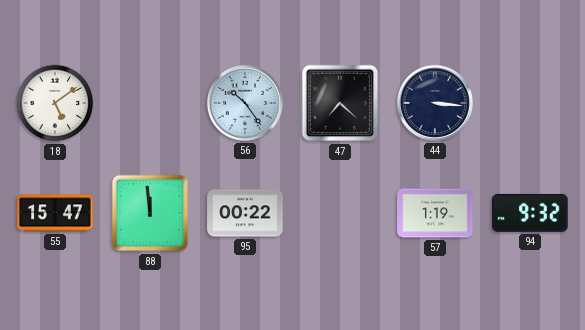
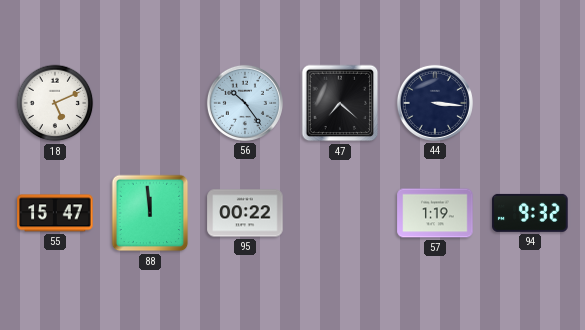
18: 5:09 -> 5:11
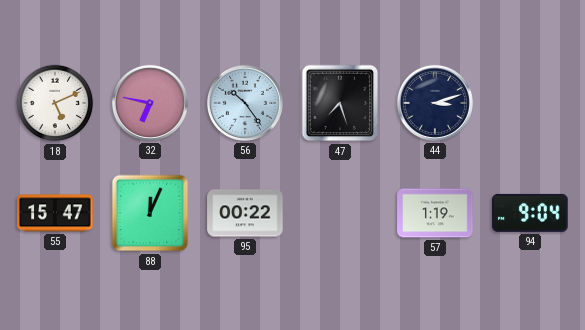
32: none -> 6:47
47: 7:22 -> 7:27
44: 3:16 -> 3:12
88: 11:59 -> 12:04
94: 9:32 -> 9:04
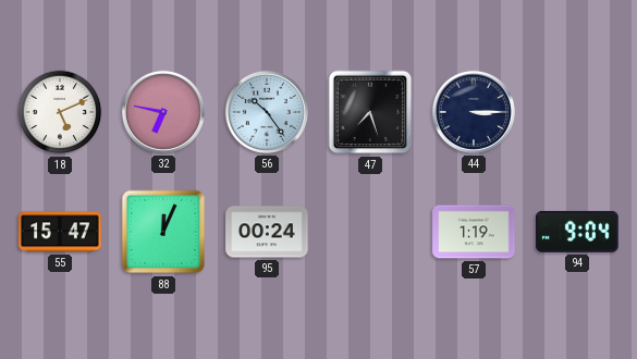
44: 3:12 -> 3:15
95: 00:22 -> 00:24
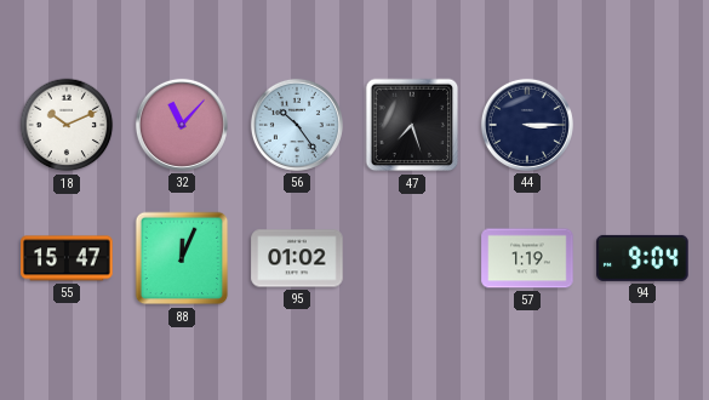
18: 5:11 -> 10:11
32: 6:47 -> 11:07
95: 00:24 -> 01:02
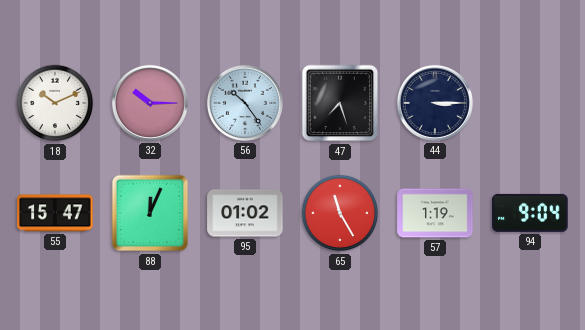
32: 11:07 -> 10:15
65: none -> 11:25
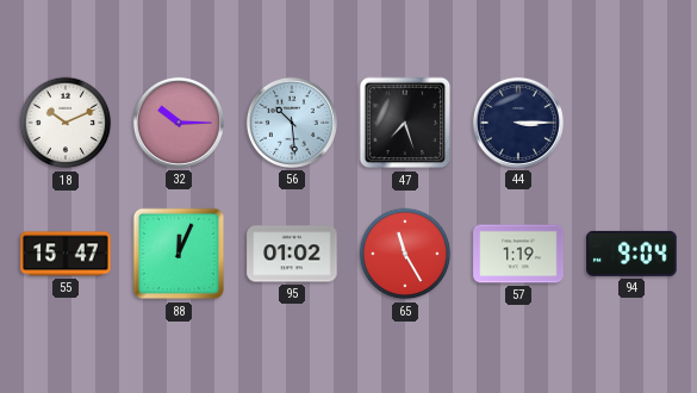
56: 10:24 -> 10:29
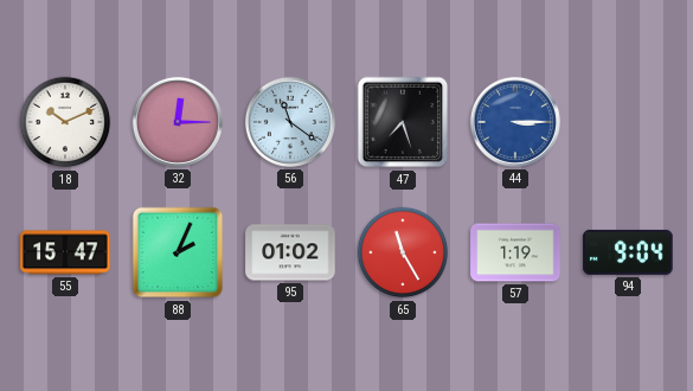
32: 10:15 -> 12:15
56: 10:29 -> 11:21
44 dial: navy -> blue
88: 12:04 -> 2:04
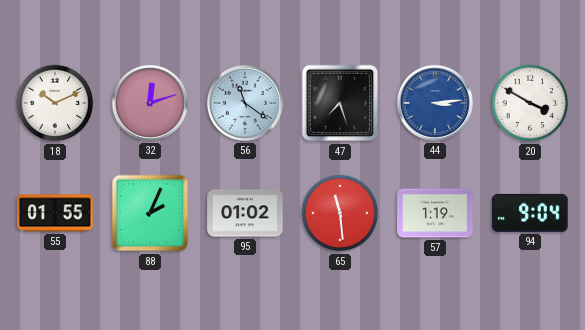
32: 12:15 -> 12:12
44: 3:15 -> 3:14
20: none -> 3:50
55: 15:47 -> 01:55
65: 11:25 -> 11:29
